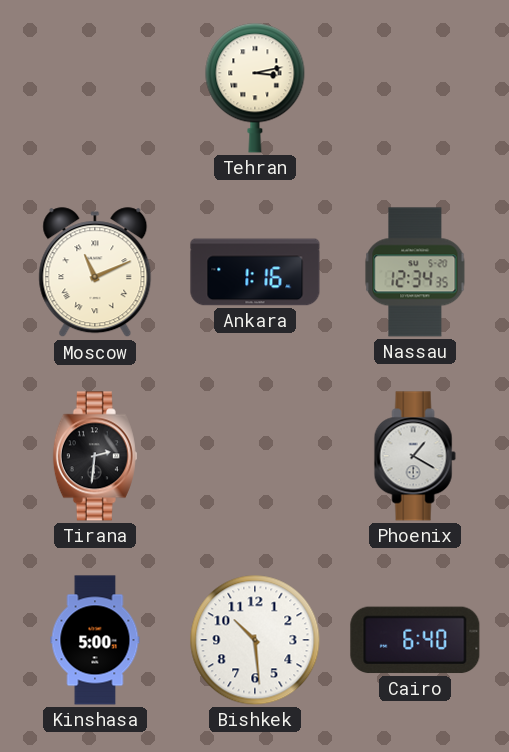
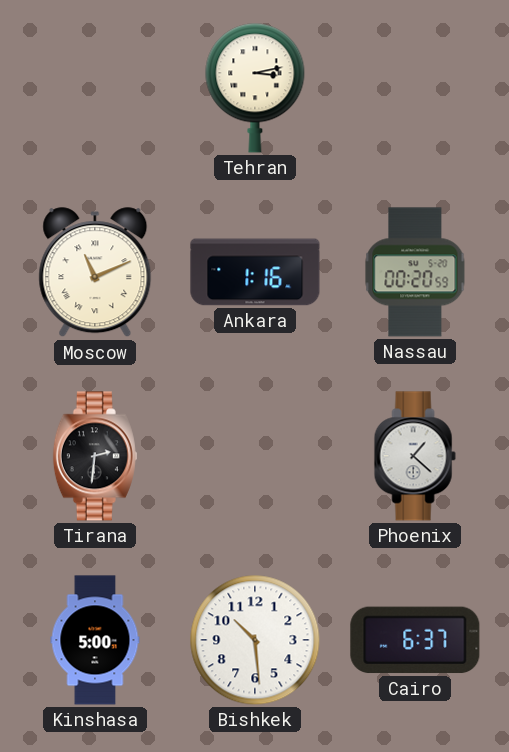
Nassau: 12:34 -> 00:20
Phoenix: 1:20 -> 1:22
Cairo: 6:40 -> 6:37
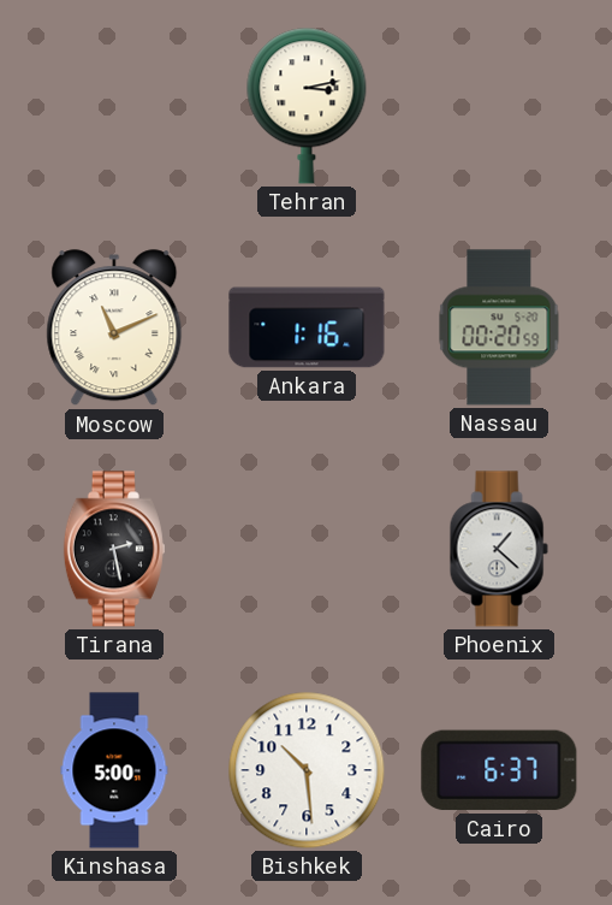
Tirana: 2:31 -> 2:28
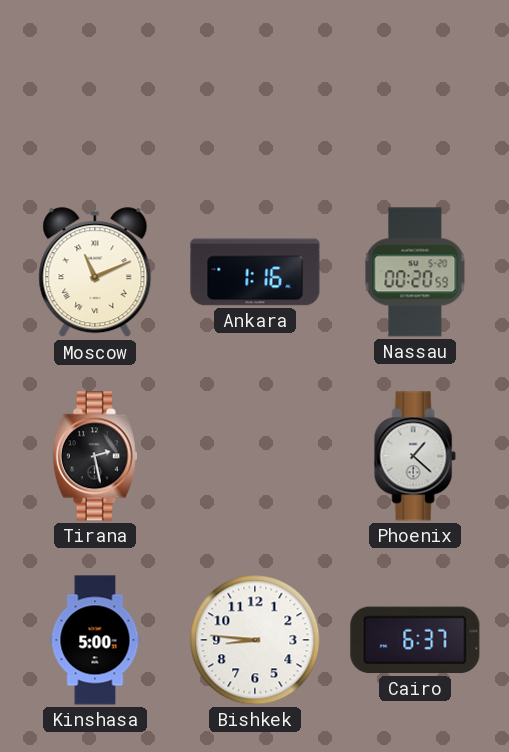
Tehran: 3:13 -> none
Bishkek: 10:29 -> 8:46
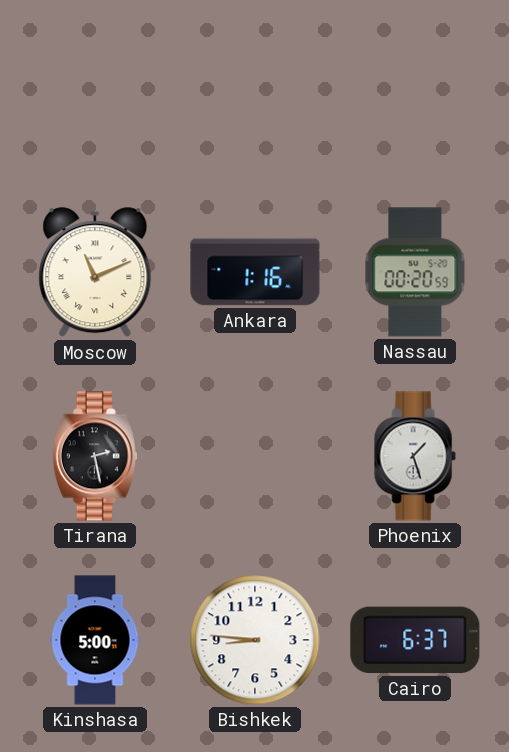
Phoenix: 1:22 -> 1:27
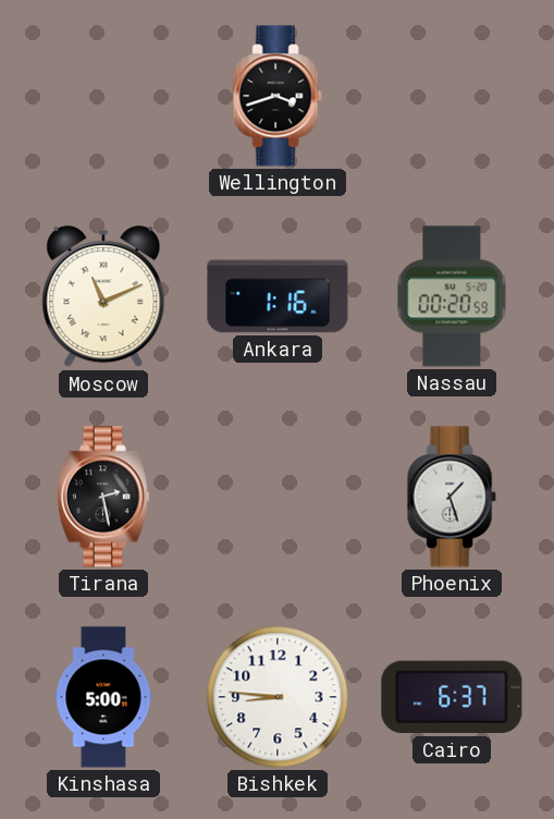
Wellington: none -> 3:42
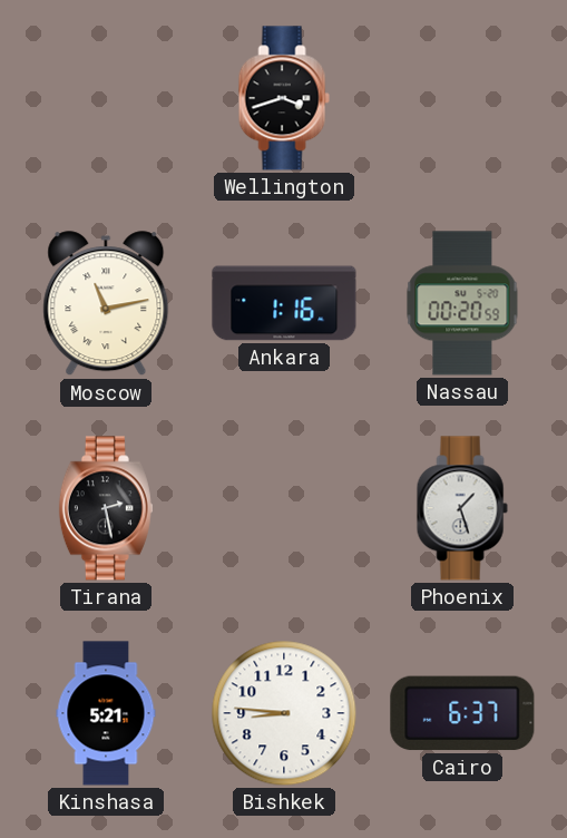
Moscow: 11:11 -> 11:13
Kinshasa: 5:00 -> 5:21
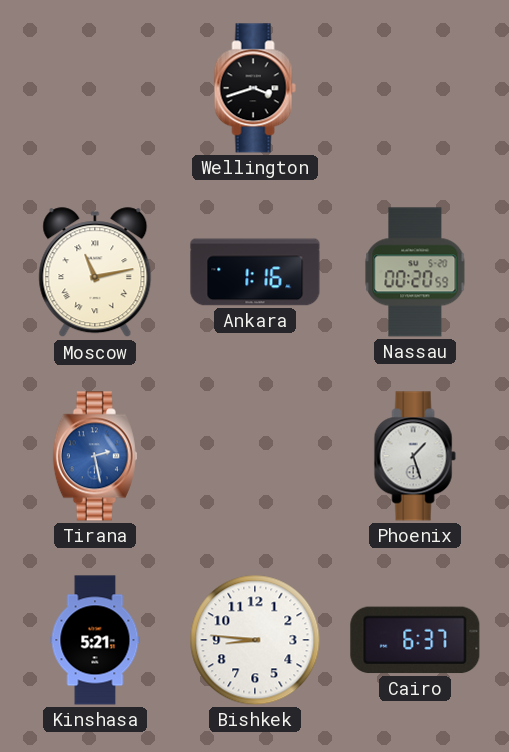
Tirana dial: black -> blue
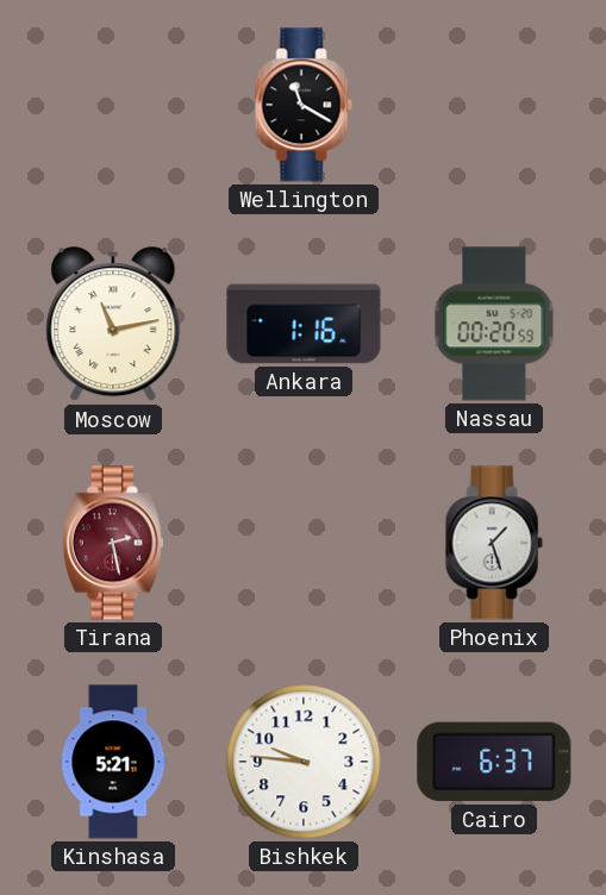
Wellington: 3:42 -> 11:20
Tirana dial: blue -> burgundy
Bishkek: 8:46 -> 9:46
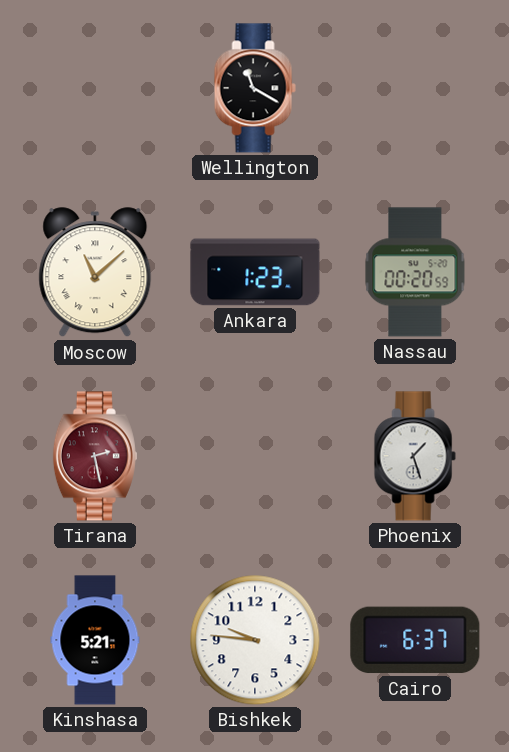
Moscow: 11:13 -> 11:08
Ankara: 1:16 -> 1:23
